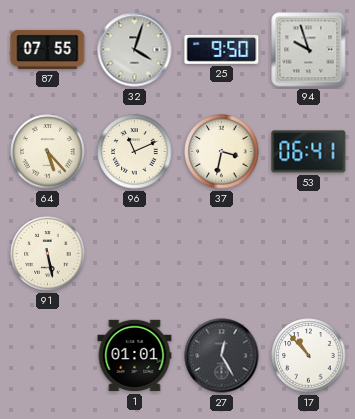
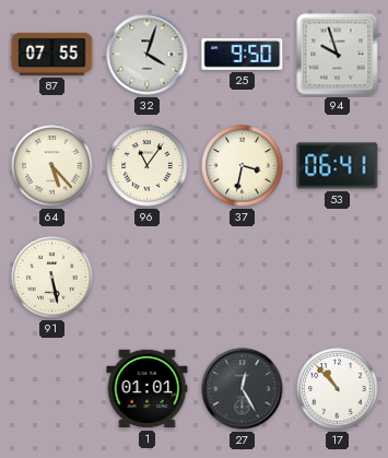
96: 11:11 -> 11:06
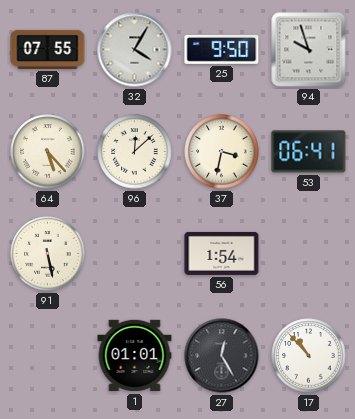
32: 4:03 -> 4:05
96: 11:06 -> 12:08
56: none -> 1:54
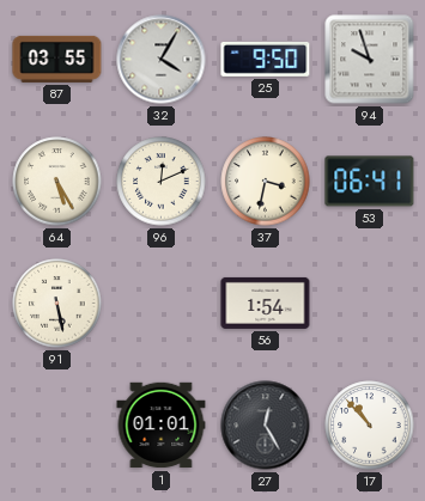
87: 07:55 -> 03:55
64: 5:23 -> 5:25
96: 12:08 -> 12:11
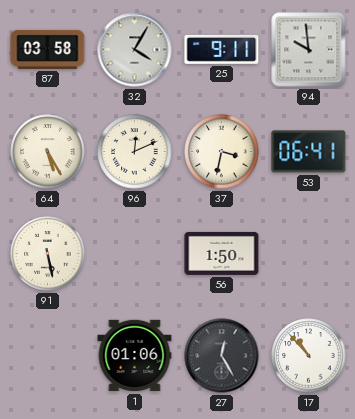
87: 03:55 -> 03:58
25: 9:50 -> 9:11
94: 9:57 -> 9:59
56: 1:54 -> 1:50
1: 01:01 -> 01:06
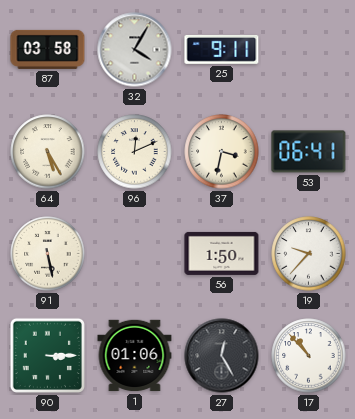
94: 9:59 -> none
19: none -> 9:37
90: none -> 3:15
